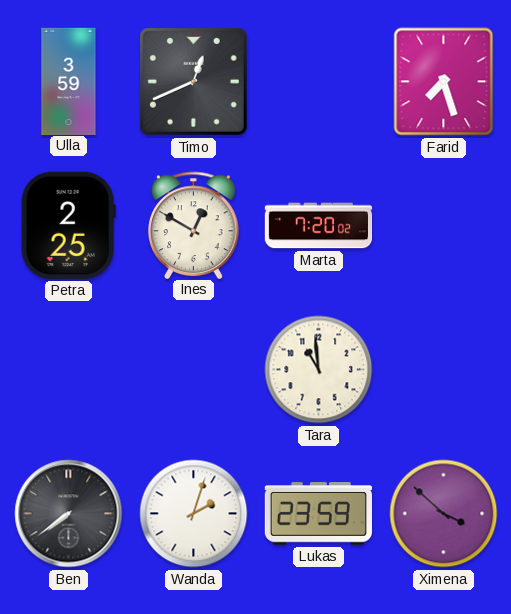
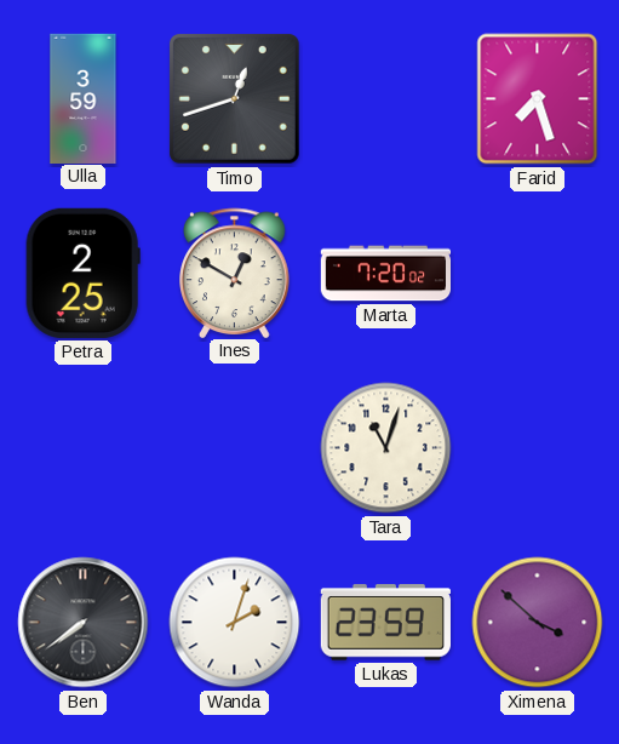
Timo: 12:41 -> 12:42
Tara: 10:59 -> 11:03
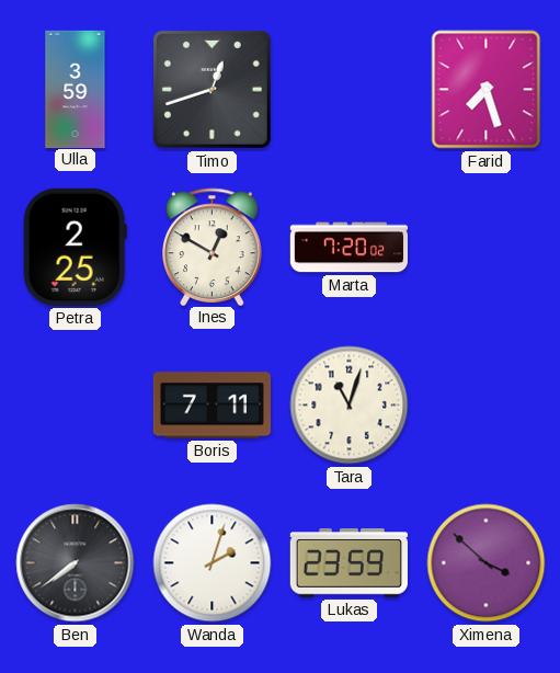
Boris: none -> 7:11
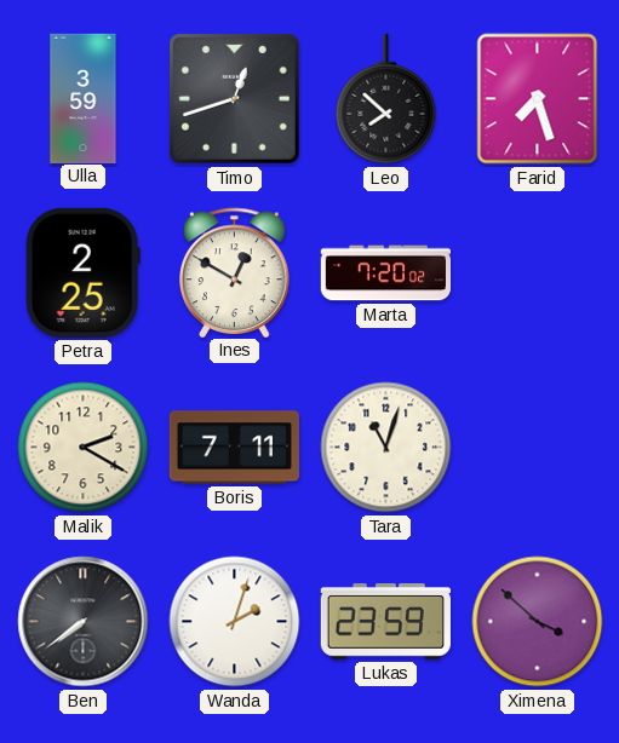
Leo: none -> 7:52
Malik: none -> 2:20
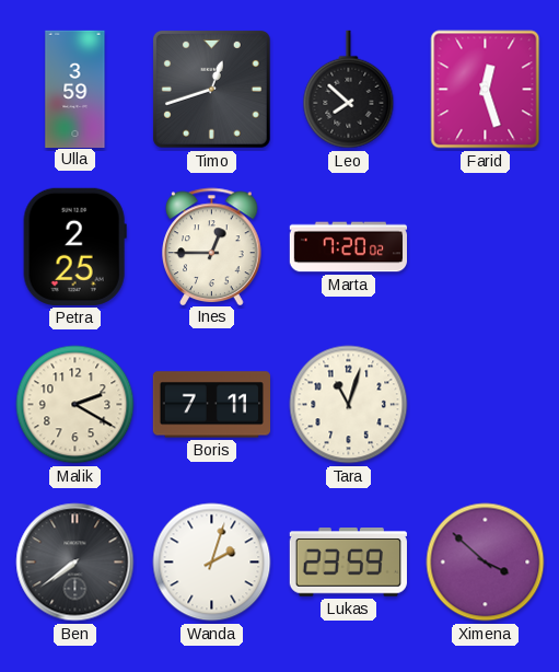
Farid: 7:27 -> 12:27
Ines: 12:50 -> 12:45
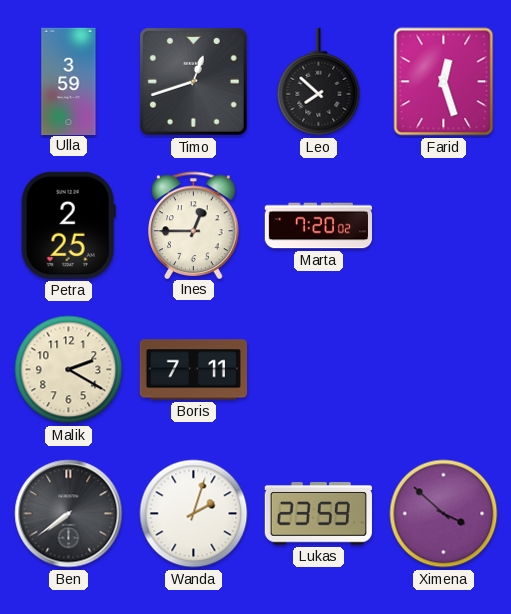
Tara: 11:03 -> none
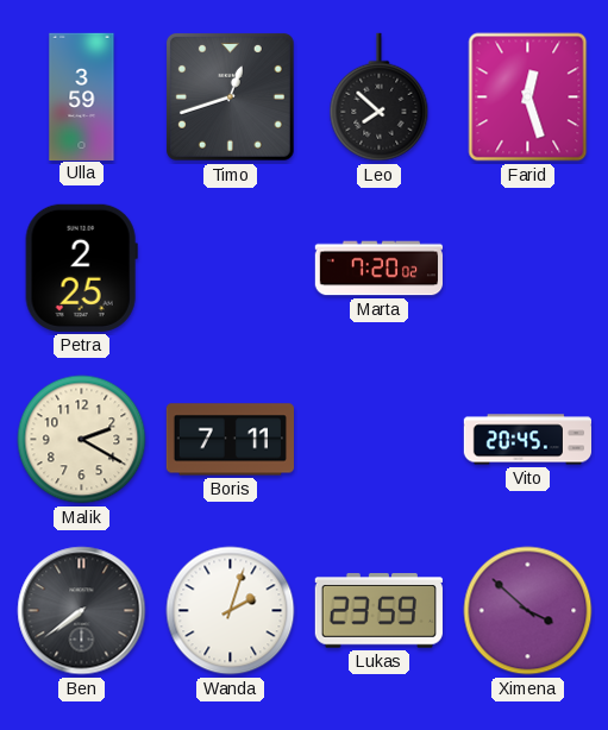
Ines: 12:45 -> none
Vito: none -> 20:45
